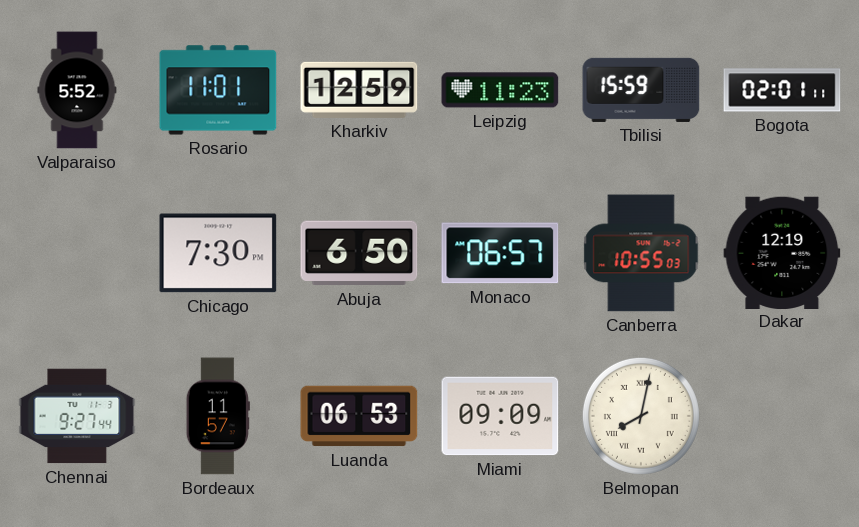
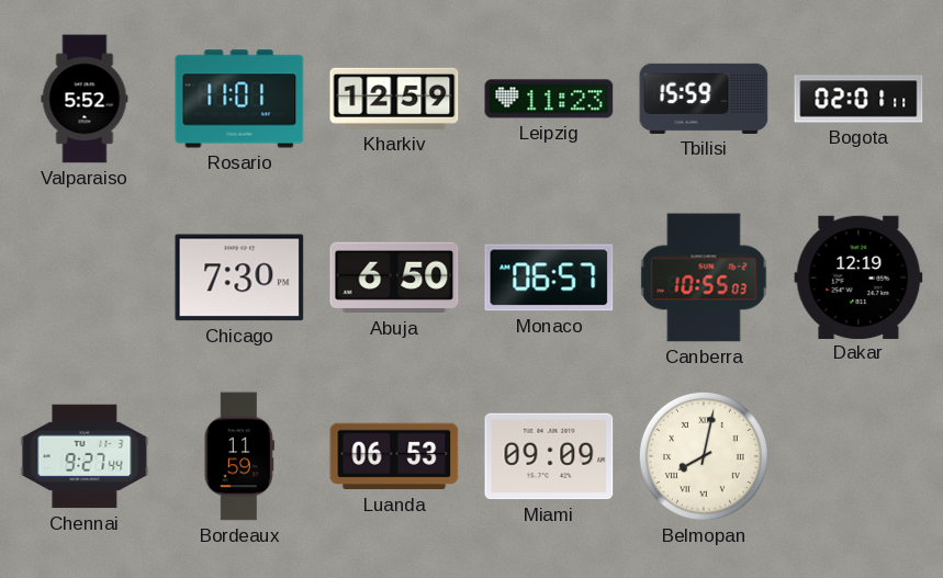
Bordeaux: 11:57 -> 11:59
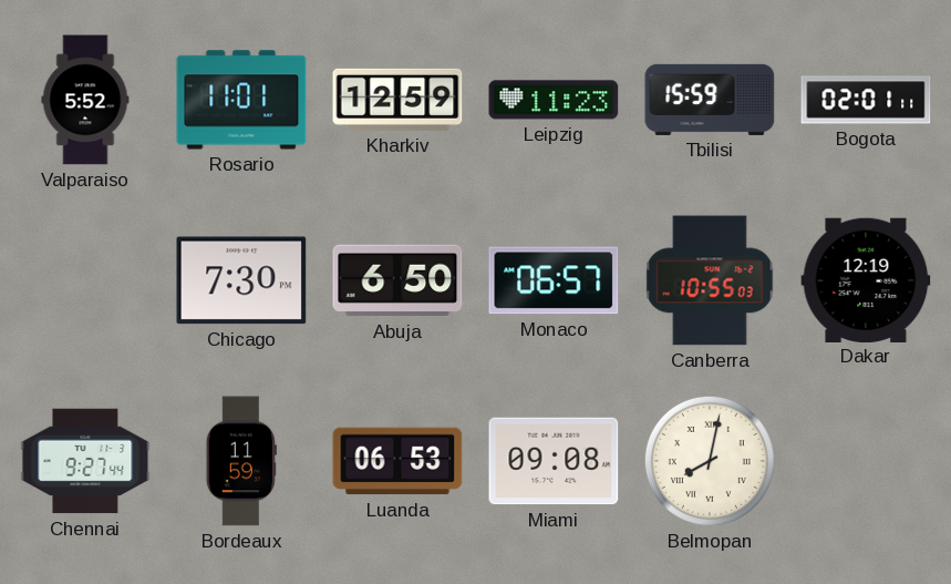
Miami: 09:09 -> 09:08
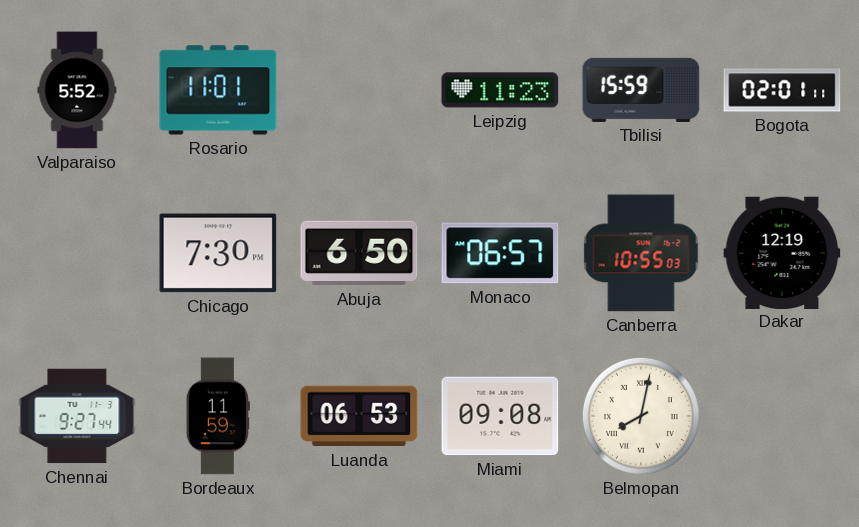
Kharkiv: 12:59 -> none
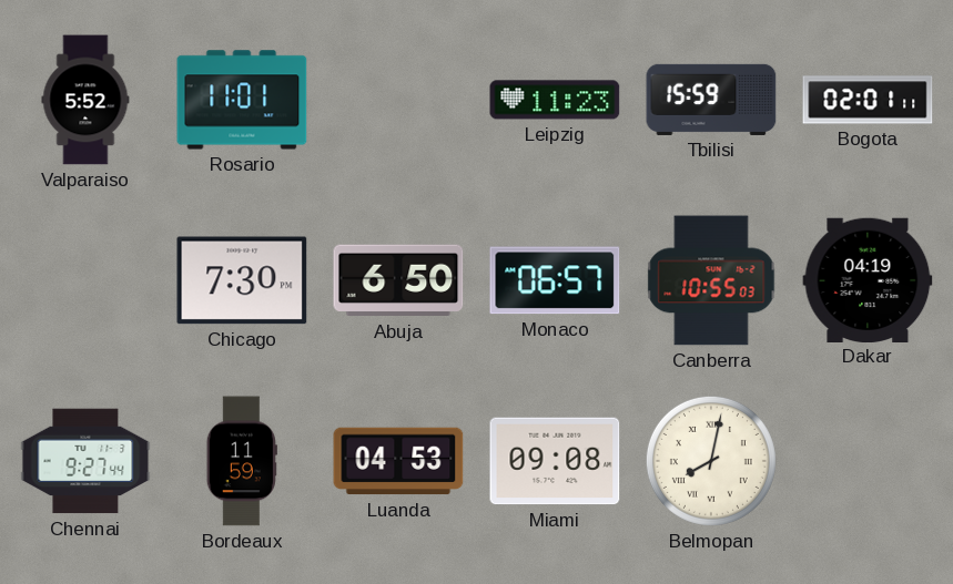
Dakar: 12:19 -> 04:19
Luanda: 06:53 -> 04:53
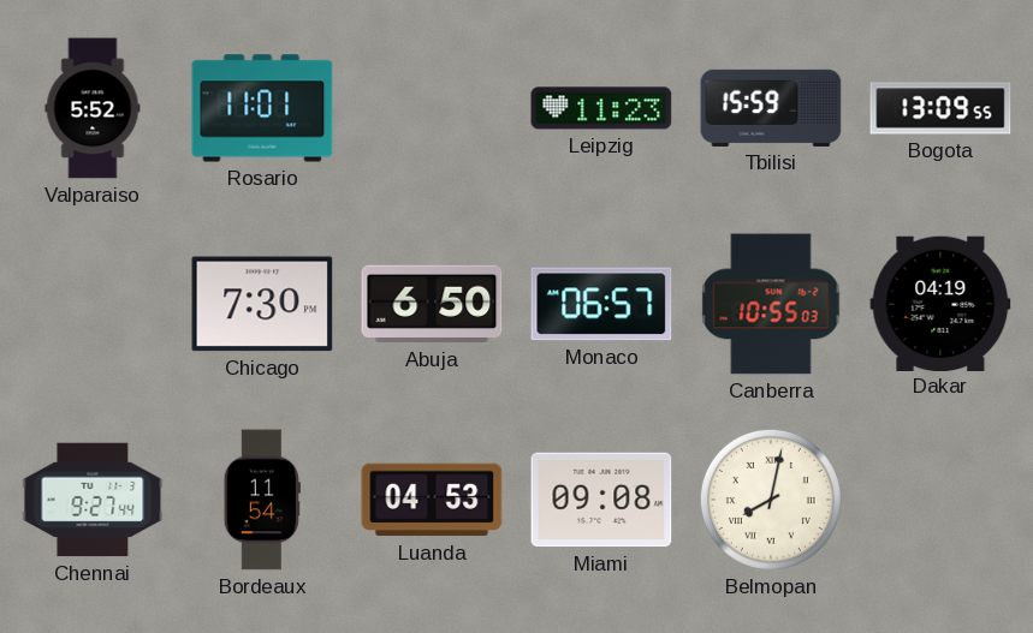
Bogota: 02:01 -> 13:09
Bordeaux: 11:59 -> 11:54
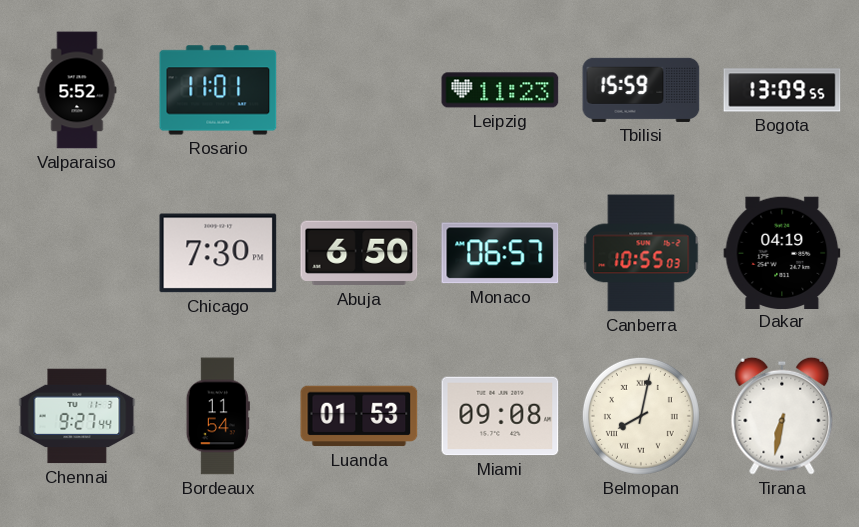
Luanda: 04:53 -> 01:53
Tirana: none -> 6:32
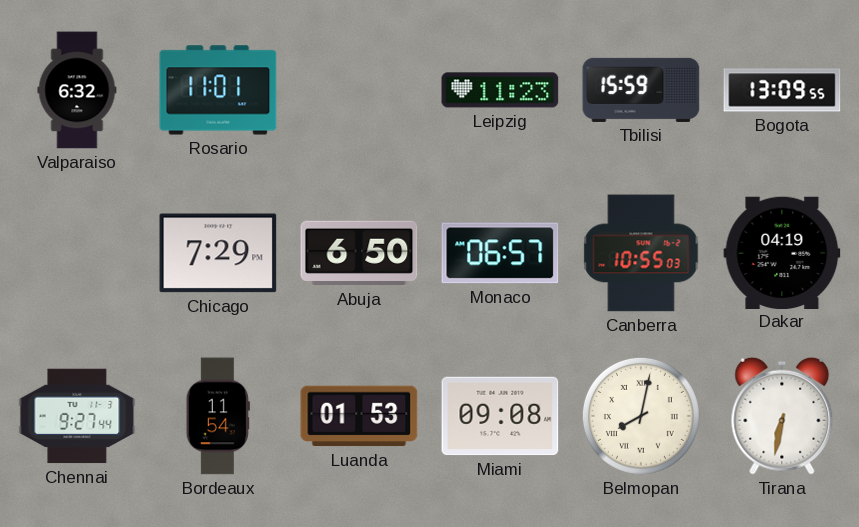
Valparaiso: 5:52 -> 6:32
Chicago: 7:30 -> 7:29
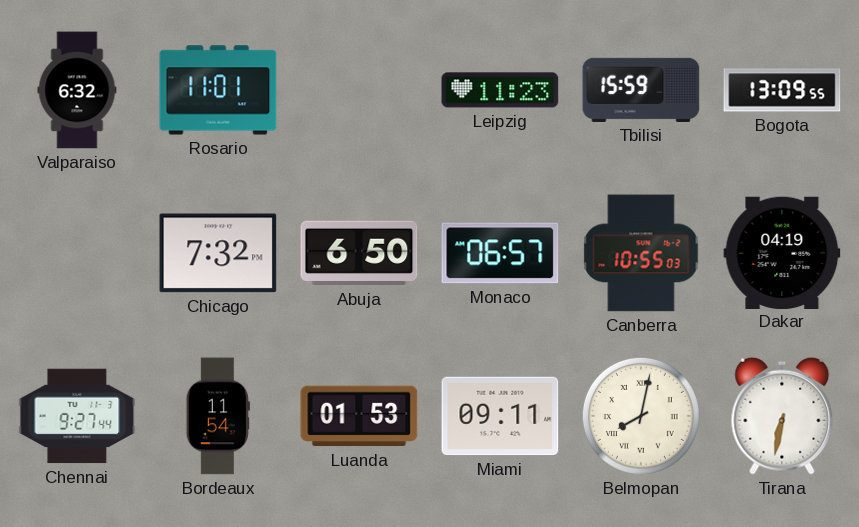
Chicago: 7:29 -> 7:32
Miami: 09:08 -> 09:11
